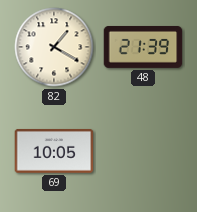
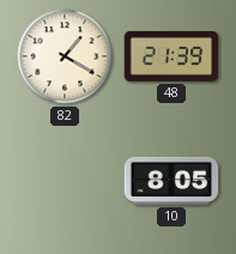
69: 10:05 -> none
10: none -> 8:05
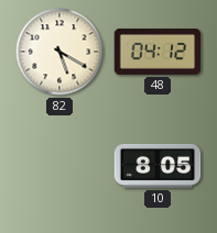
82: 1:20 -> 5:20
48: 21:39 -> 04:12
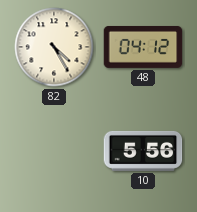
82: 5:20 -> 4:25
10: 8:05 -> 5:56
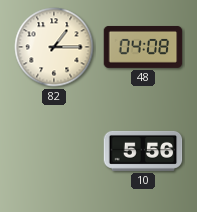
82: 4:25 -> 1:15
48: 04:12 -> 04:08
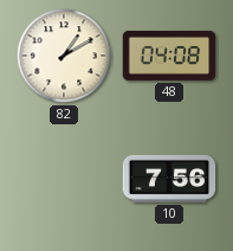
82: 1:15 -> 1:10
10: 5:56 -> 7:56
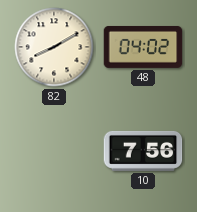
82: 1:10 -> 8:10
48: 04:08 -> 04:02
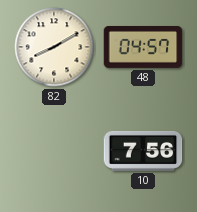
48: 04:02 -> 04:57
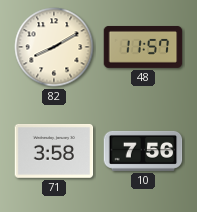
48: 04:57 -> 11:57
71: none -> 3:58
